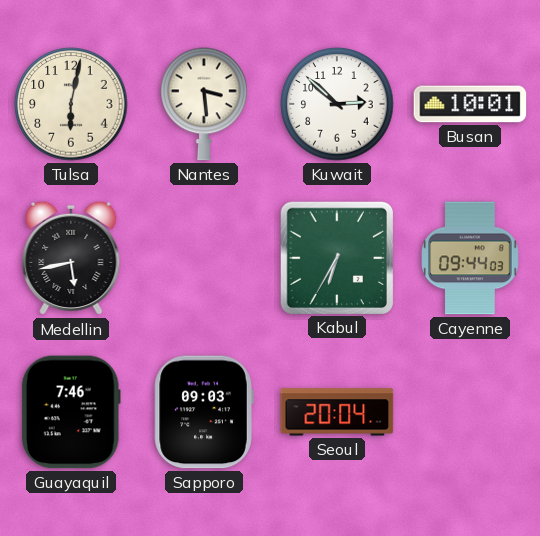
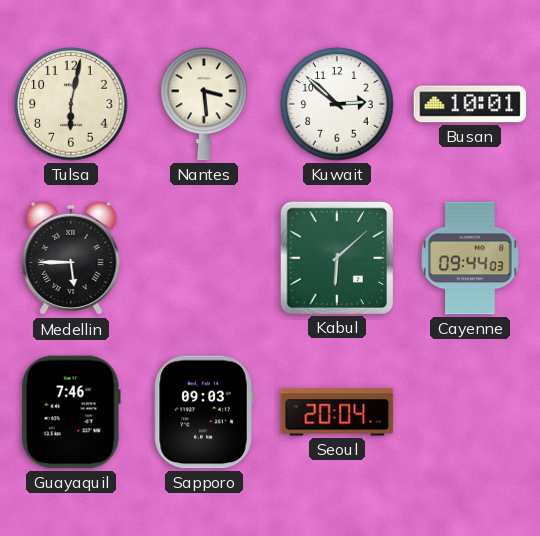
Medellin: 5:43 -> 5:45
Kabul: 6:35 -> 6:08
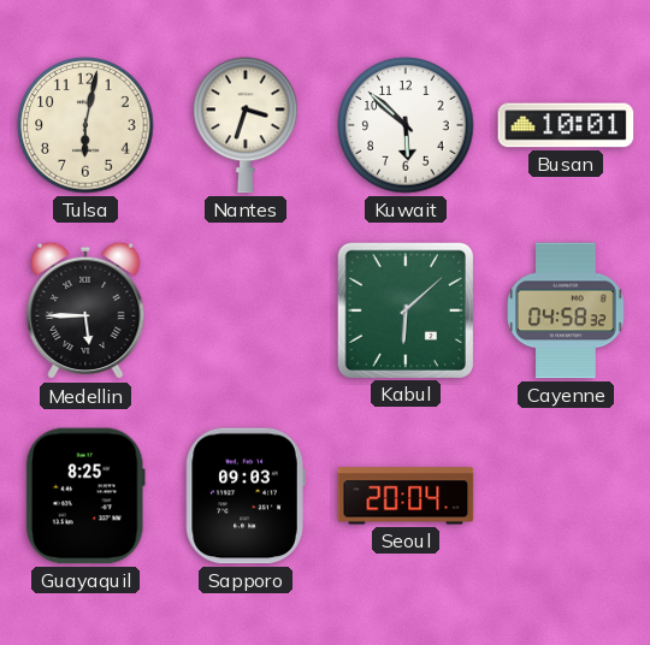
Nantes: 3:29 -> 3:33
Kuwait: 2:52 -> 5:52
Cayenne: 09:44 -> 04:58
Guayaquil: 7:46 -> 8:25
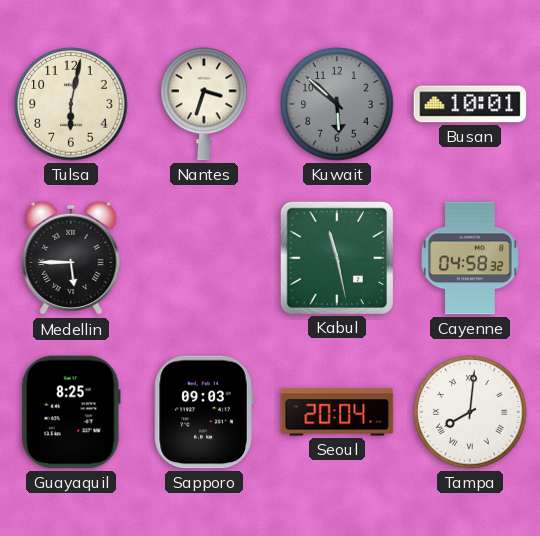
Kuwait dial: white -> grey
Kabul: 6:08 -> 11:28
Tampa: none -> 8:01
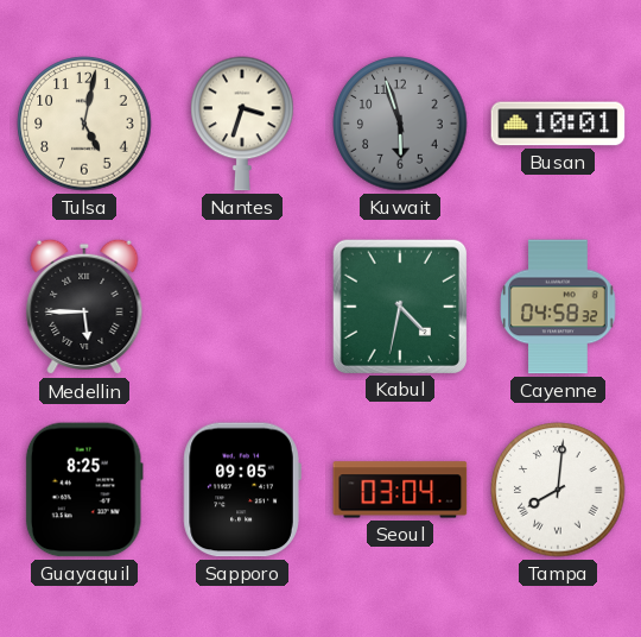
Tulsa: 6:02 -> 5:02
Kuwait: 5:52 -> 5:57
Kabul: 11:28 -> 4:32
Sapporo: 09:03 -> 09:05
Seoul: 20:04 -> 03:04
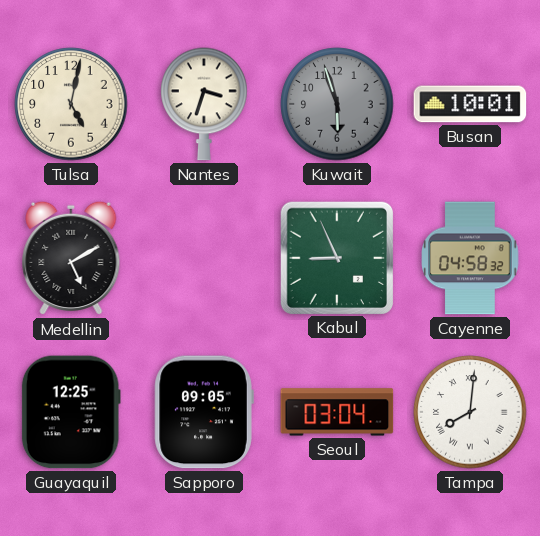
Medellin: 5:45 -> 5:10
Kabul: 4:32 -> 8:56
Guayaquil: 8:25 -> 12:25
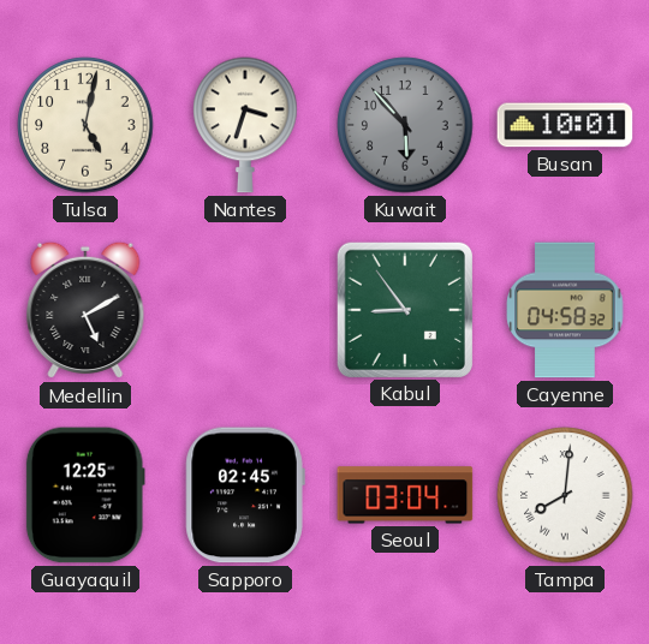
Kuwait: 5:57 -> 5:53
Kabul: 8:56 -> 8:54
Sapporo: 09:05 -> 02:45
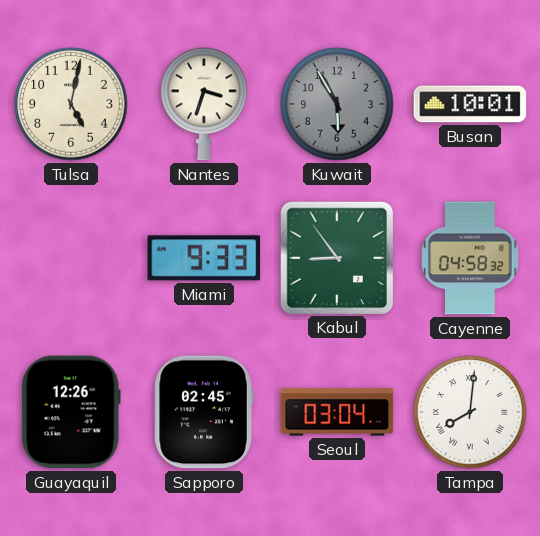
Kuwait: 5:53 -> 5:55
Medellin: 5:10 -> none
Miami: none -> 9:33
Guayaquil: 12:25 -> 12:26
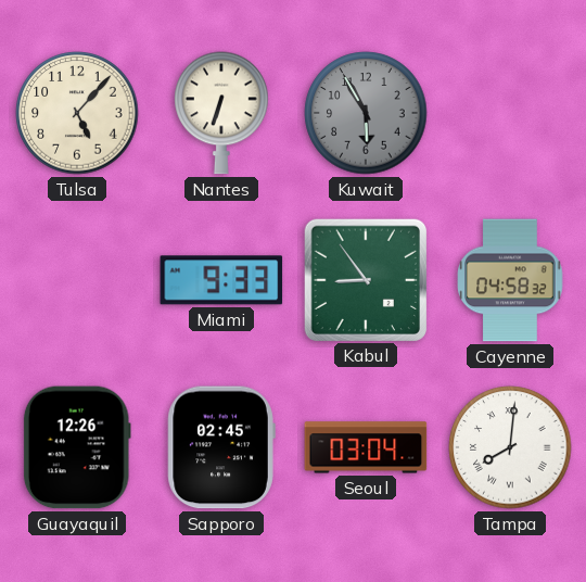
Tulsa: 5:02 -> 5:07
Nantes: 3:33 -> 6:33
Busan: 10:01 -> none
